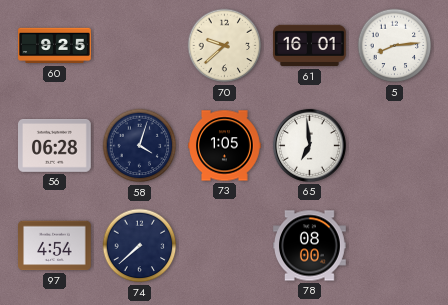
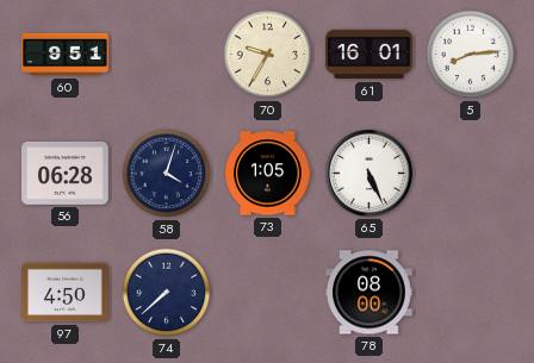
60: 9:25 -> 9:51
70: 9:38 -> 9:35
65: 6:59 -> 5:26
97: 4:54 -> 4:50
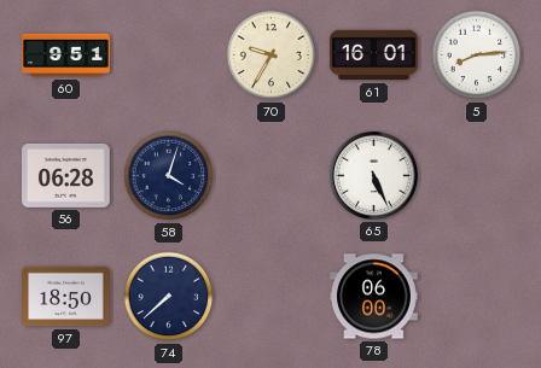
73: 1:05 -> none
97: 4:50 -> 18:50
78: 08:00 -> 06:00
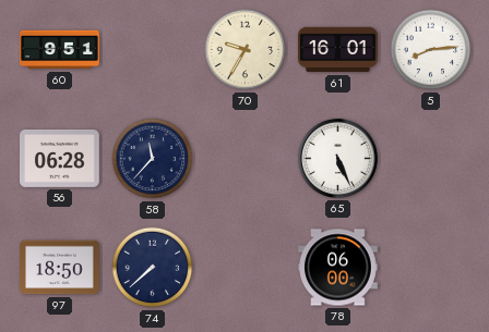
58: 4:03 -> 11:37
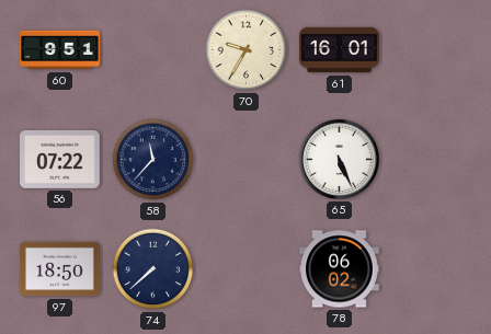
5: 8:14 -> none
56: 06:28 -> 07:22
78: 06:00 -> 06:02
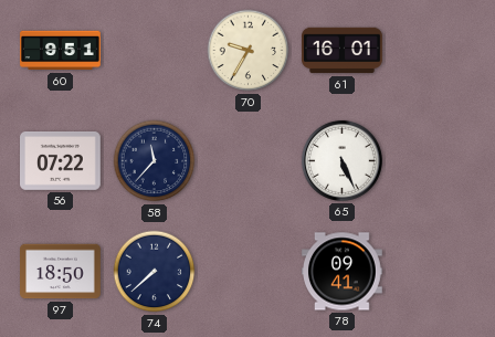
78: 06:02 -> 09:41
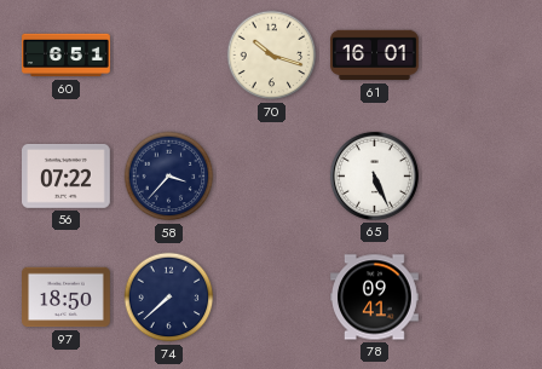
60: 9:51 -> 6:51
70: 9:35 -> 10:18
58: 11:37 -> 3:37
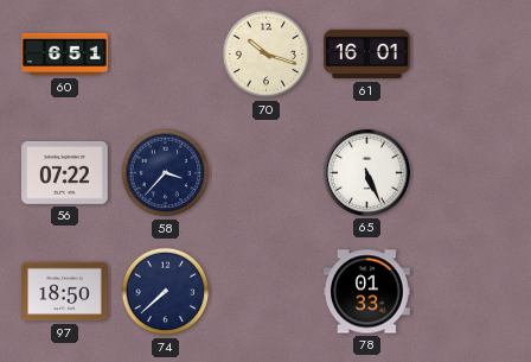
78: 09:41 -> 01:33
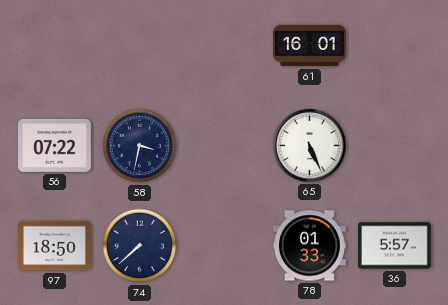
60: 6:51 -> none
70: 10:18 -> none
58: 3:37 -> 3:32
36: none -> 5:57
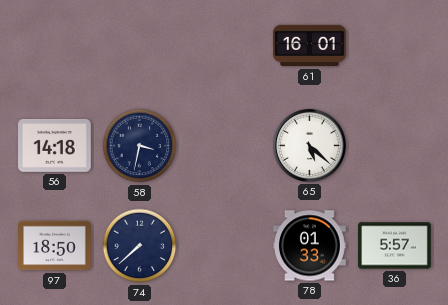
56: 07:22 -> 14:18
65: 5:26 -> 5:22
